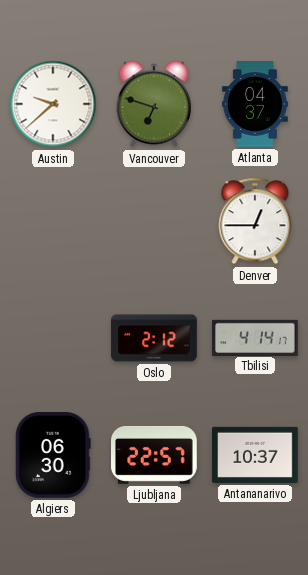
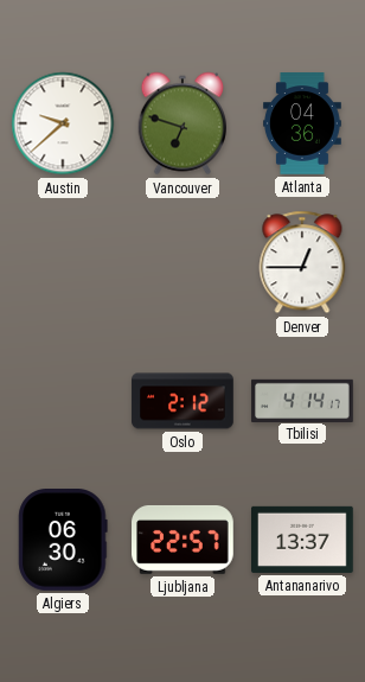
Atlanta: 04:37 -> 04:36
Antananarivo: 10:37 -> 13:37
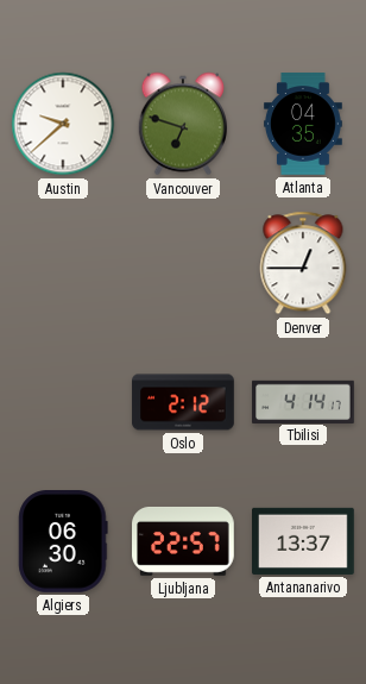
Atlanta: 04:36 -> 04:35
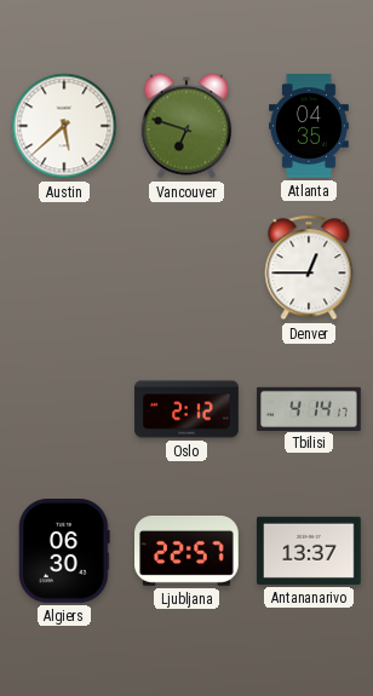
Austin: 9:38 -> 5:38
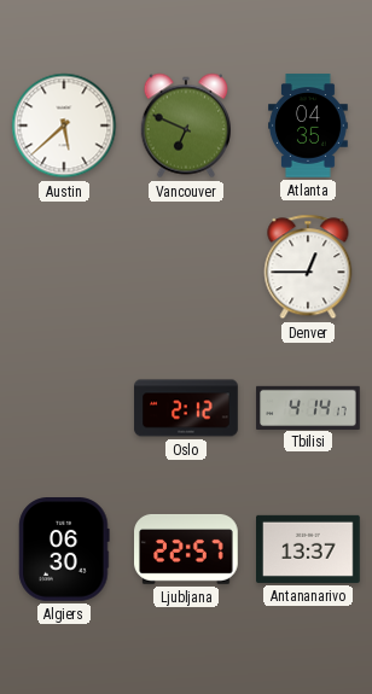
Vancouver: 6:48 -> 6:49
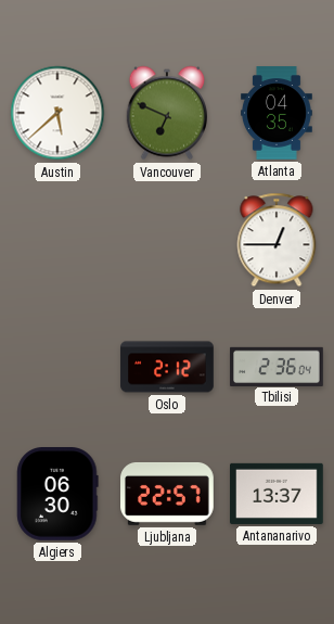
Tbilisi: 4:14 -> 2:36
